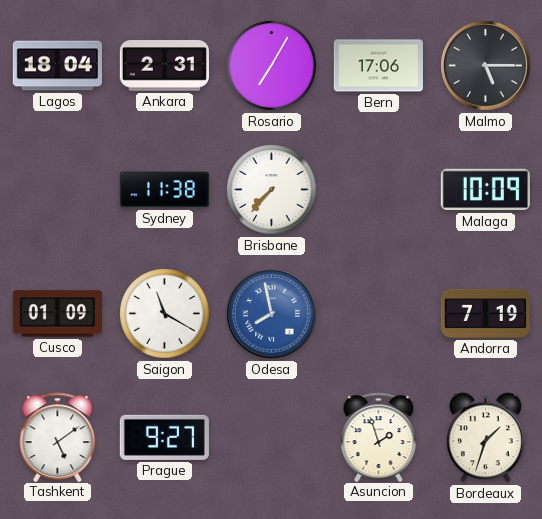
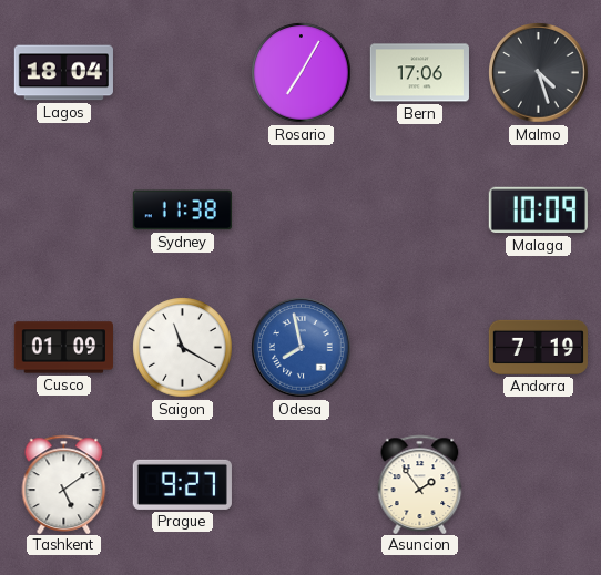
Ankara: 2:31 -> none
Malmo: 5:15 -> 4:27
Brisbane: 7:37 -> none
Asuncion: 1:57 -> 1:54
Bordeaux: 1:33 -> none
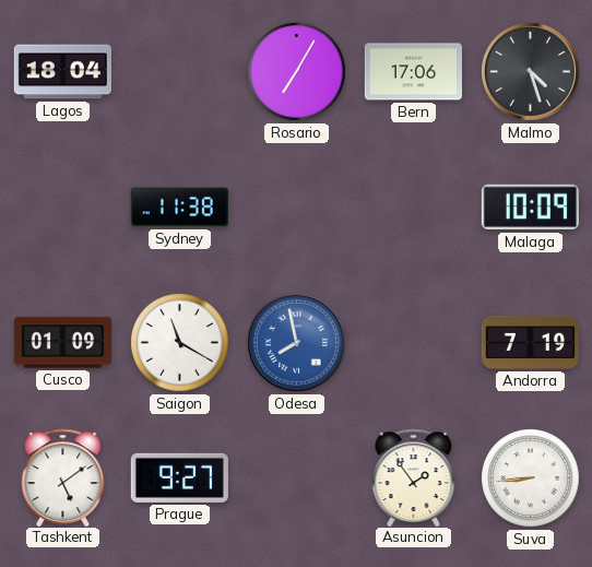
Suva: none -> 8:44
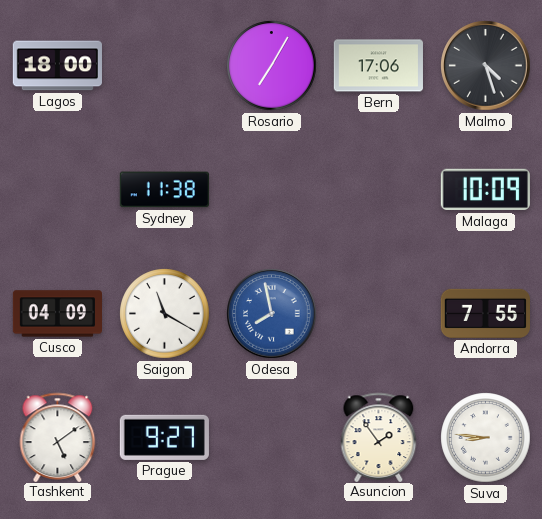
Lagos: 18:04 -> 18:00
Cusco: 01:09 -> 04:09
Andorra: 7:19 -> 7:55
Suva: 8:44 -> 8:46
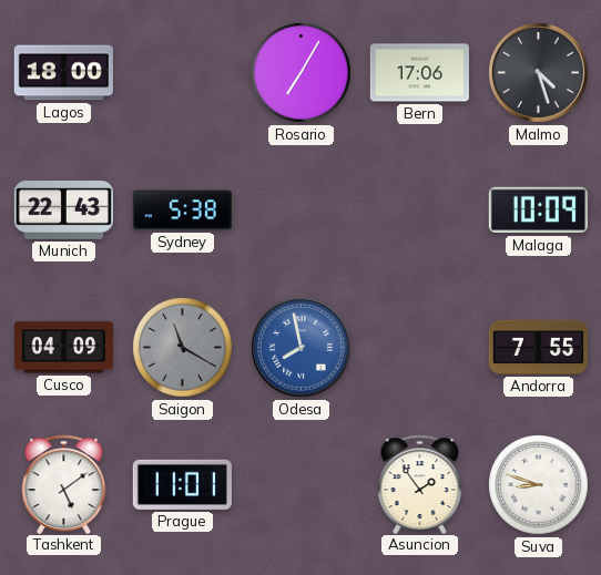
Munich: none -> 22:43
Sydney: 11:38 -> 5:38
Saigon dial: white -> grey
Prague: 9:27 -> 11:01
Suva: 8:46 -> 8:48
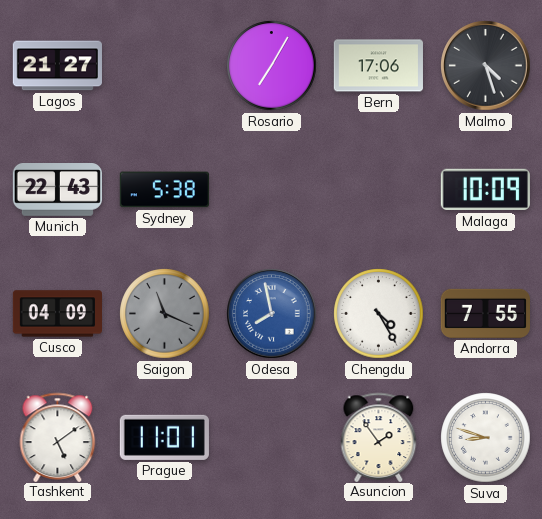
Lagos: 18:00 -> 21:27
Saigon: 11:20 -> 11:19
Chengdu: none -> 4:25
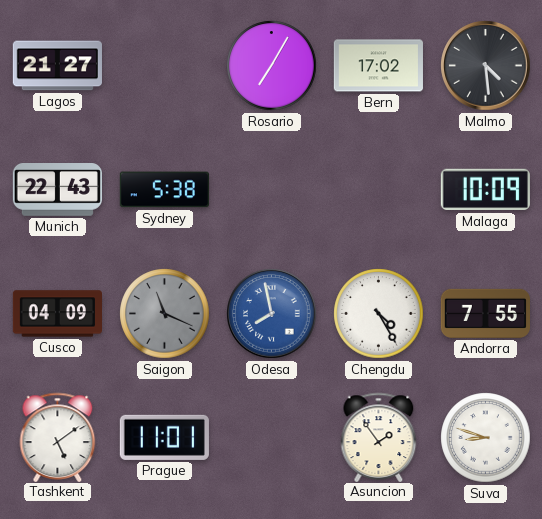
Bern: 17:06 -> 17:02
Malmo: 4:27 -> 4:29
